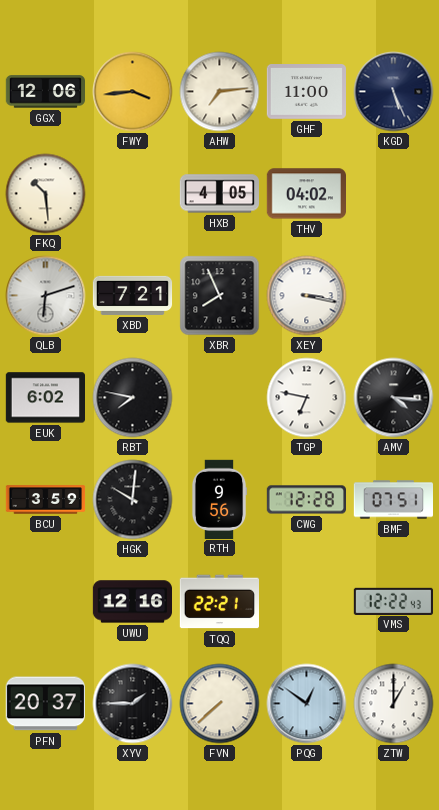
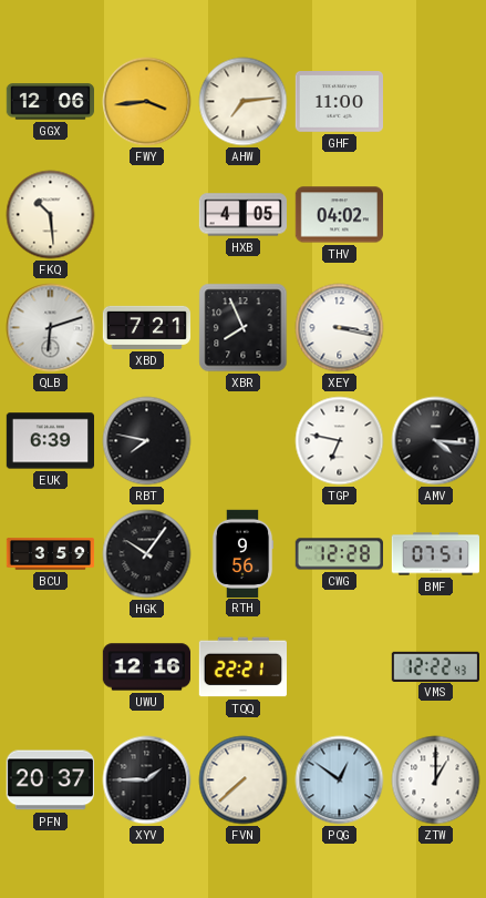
KGD: 5:26 -> none
EUK: 6:02 -> 6:39
HGK: 10:01 -> 10:06
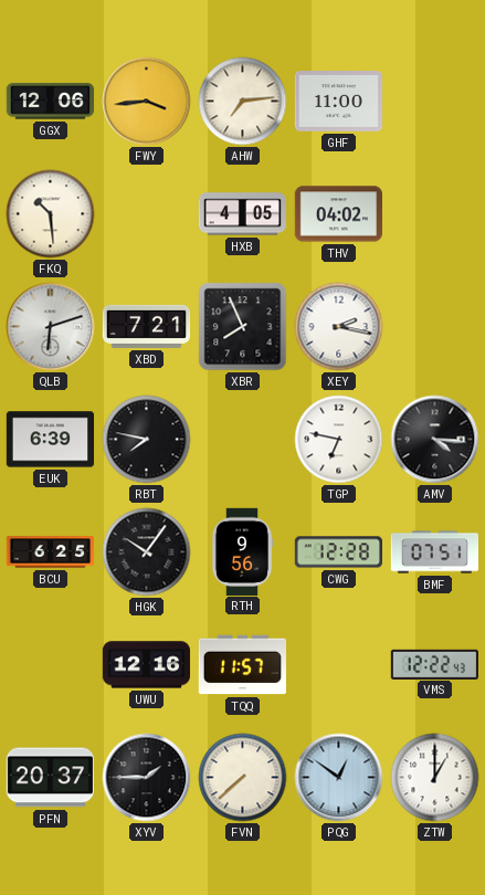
XEY: 3:17 -> 2:17
BCU: 3:59 -> 6:25
TQQ: 22:21 -> 11:57
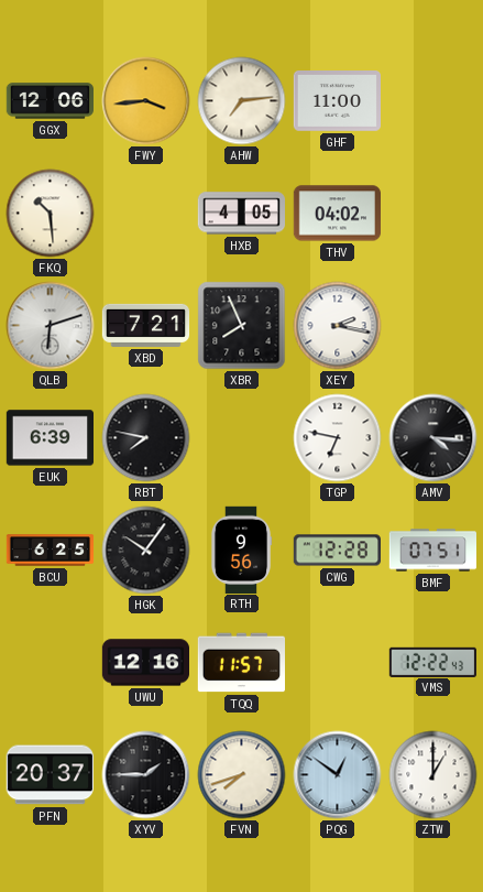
FVN: 7:38 -> 7:42
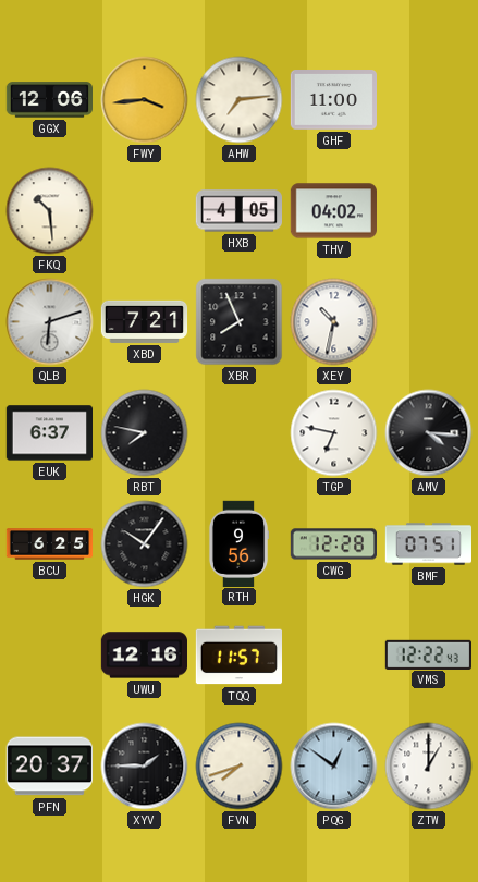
XEY: 2:17 -> 10:32
EUK: 6:39 -> 6:37
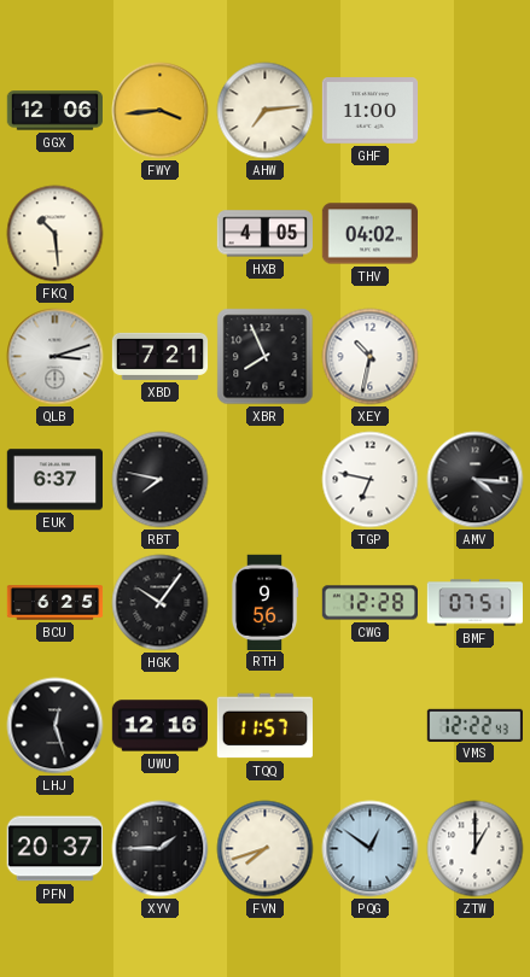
QLB: 6:12 -> 3:12
LHJ: none -> 12:27
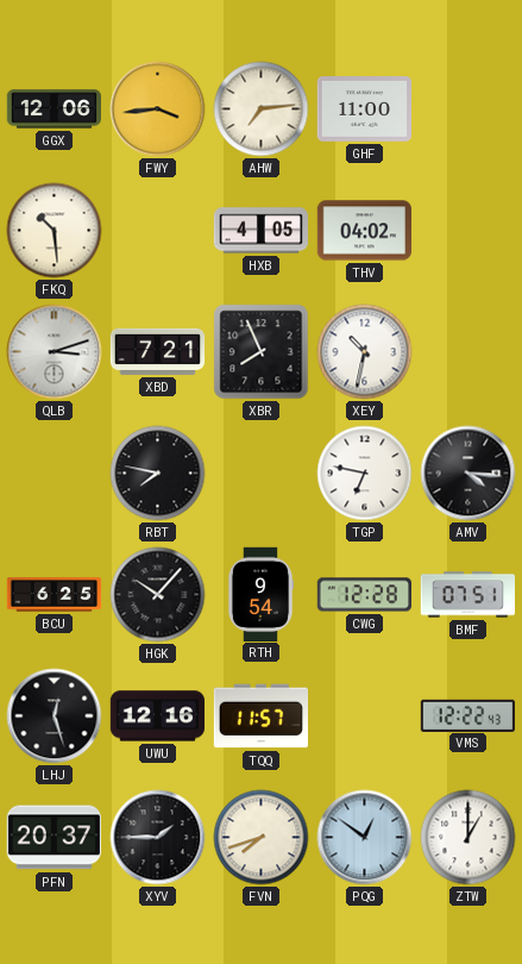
EUK: 6:37 -> none
HGK: 10:06 -> 10:07
RTH: 9:56 -> 9:54
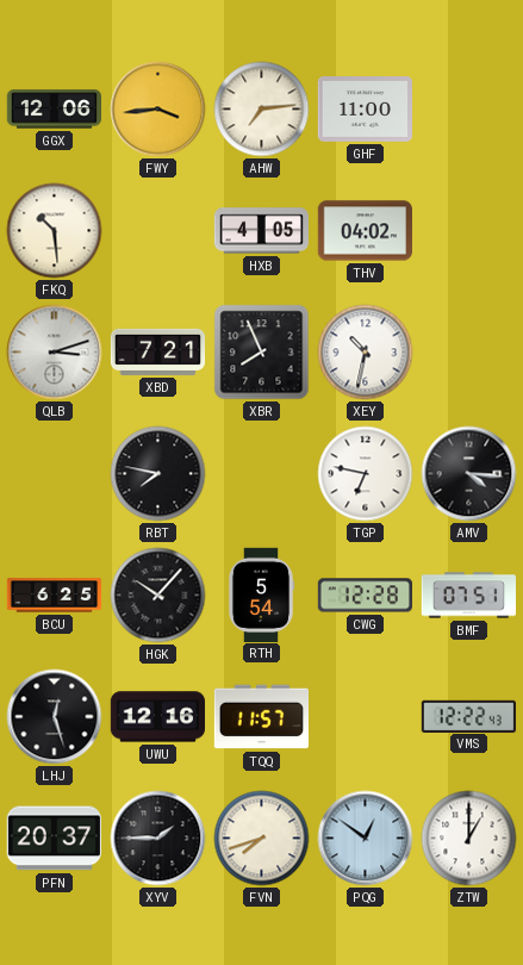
RTH: 9:54 -> 5:54
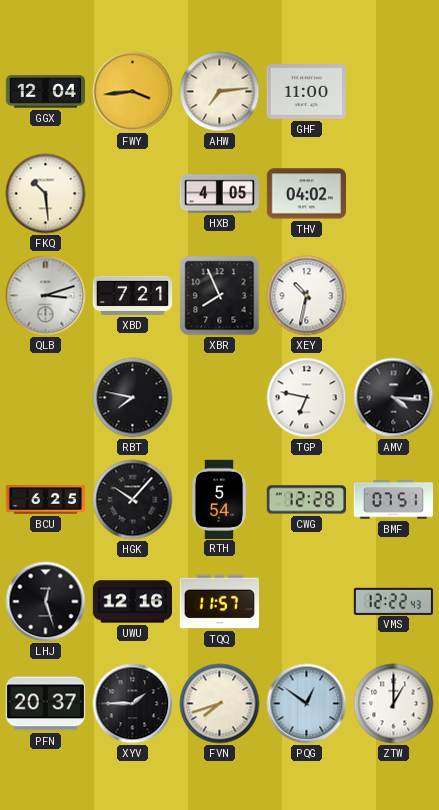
GGX: 12:06 -> 12:04
